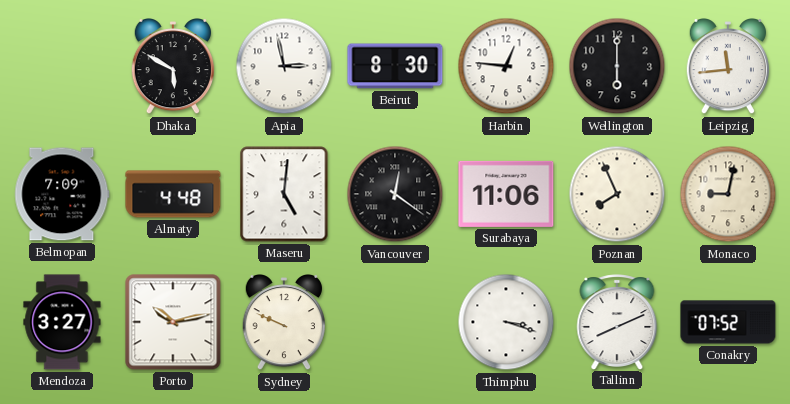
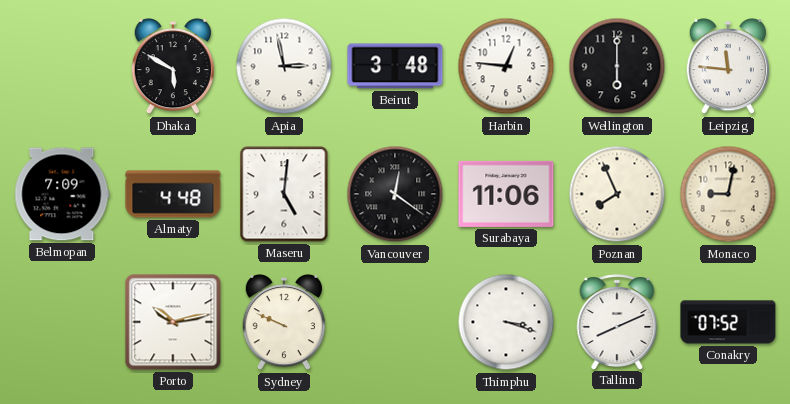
Beirut: 8:30 -> 3:48
Leipzig: 11:44 -> 11:46
Mendoza: 3:27 -> none
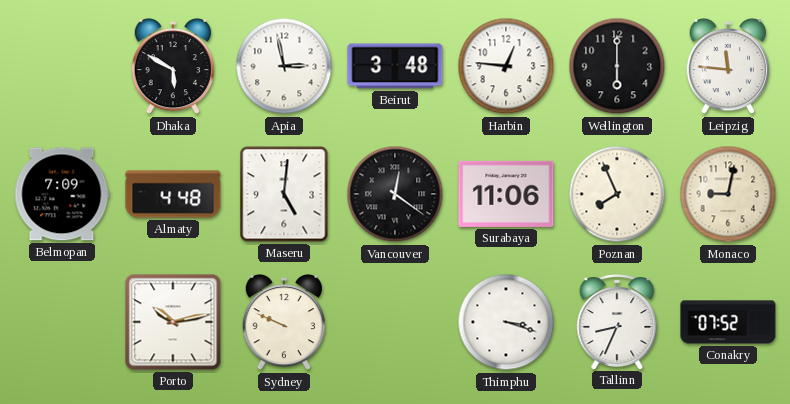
Tallinn: 8:11 -> 8:34
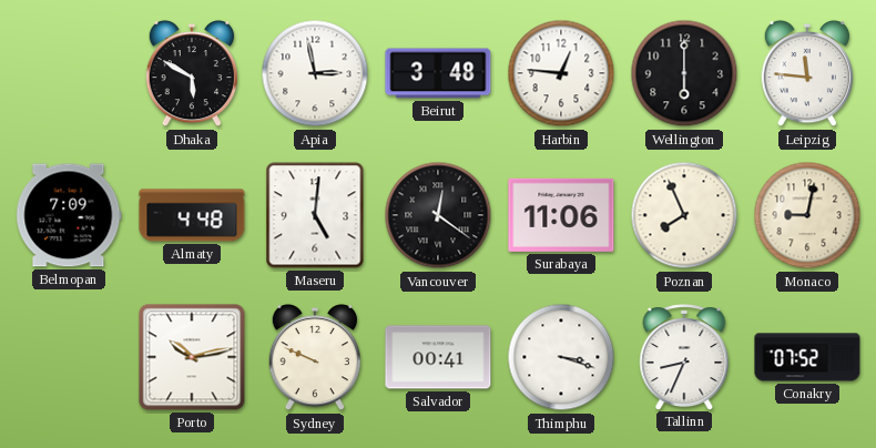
Salvador: none -> 00:41
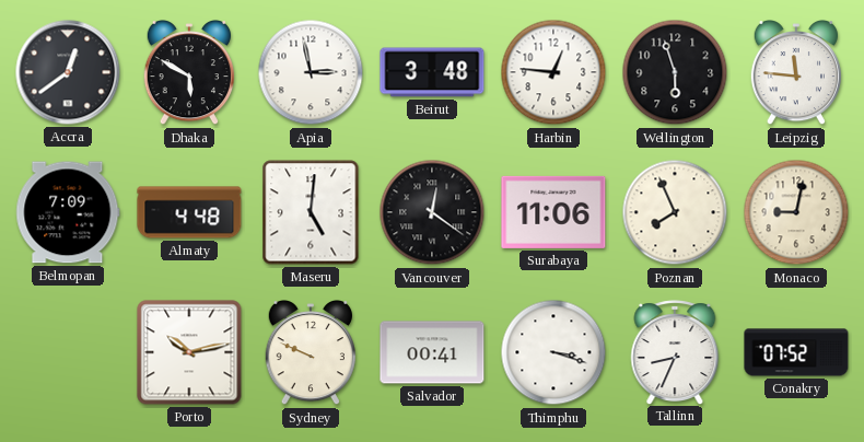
Accra: none -> 12:39
Wellington: 6:00 -> 5:57
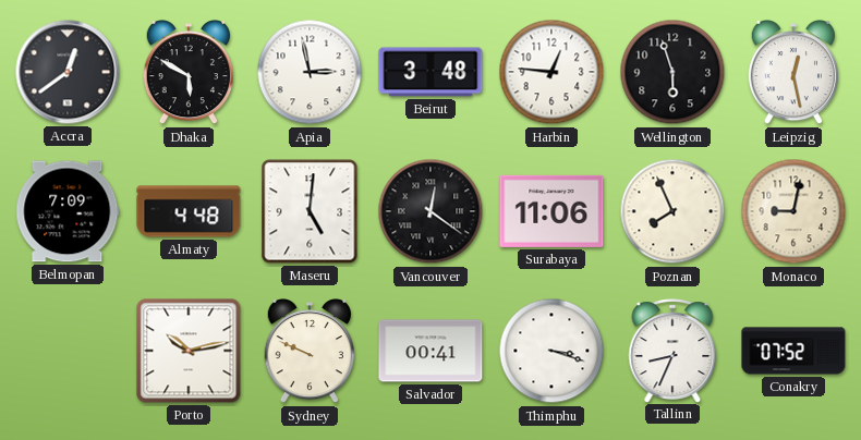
Leipzig: 11:46 -> 12:28
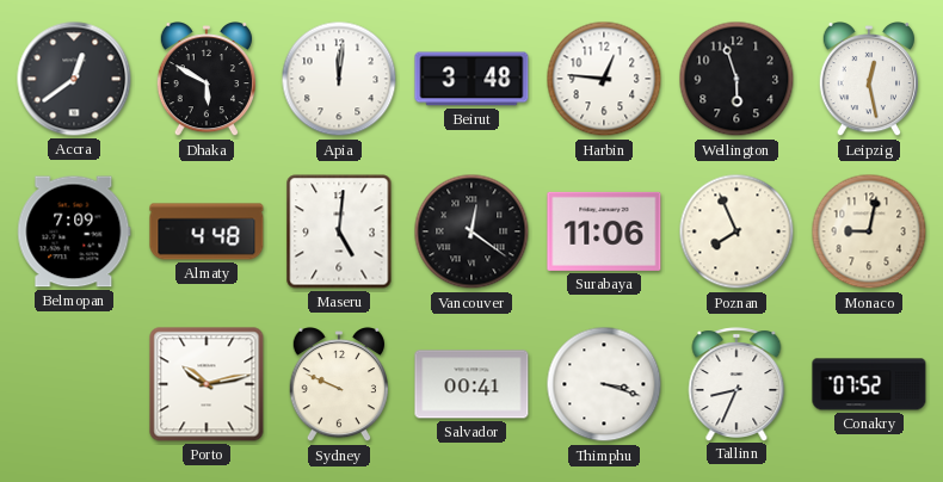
Apia: 2:58 -> 12:01
